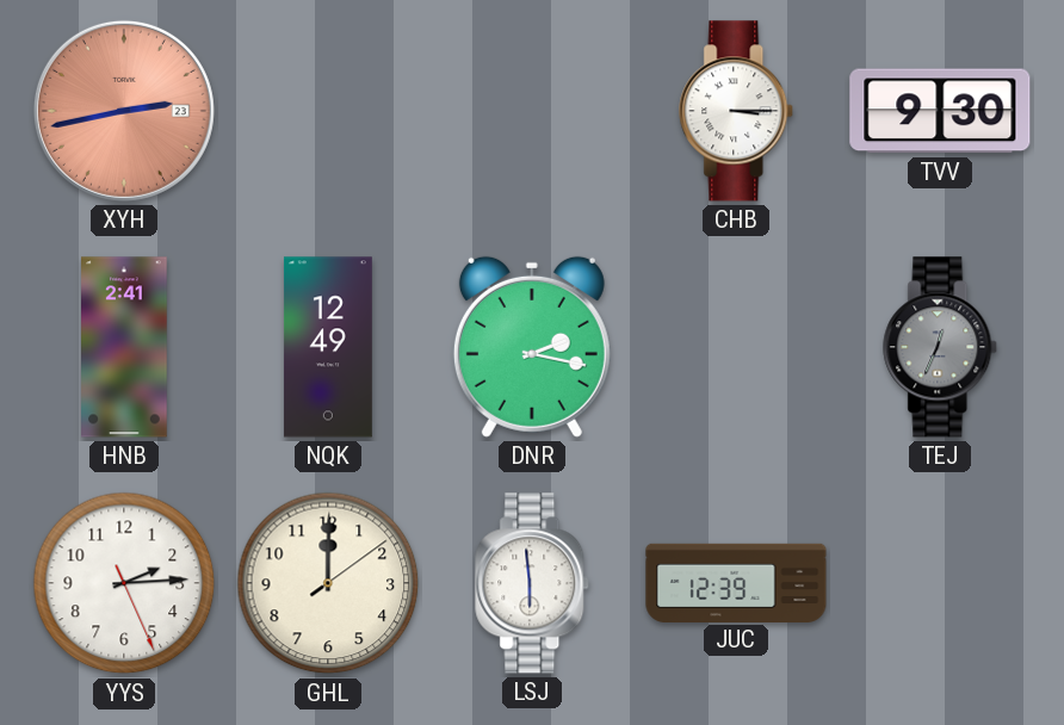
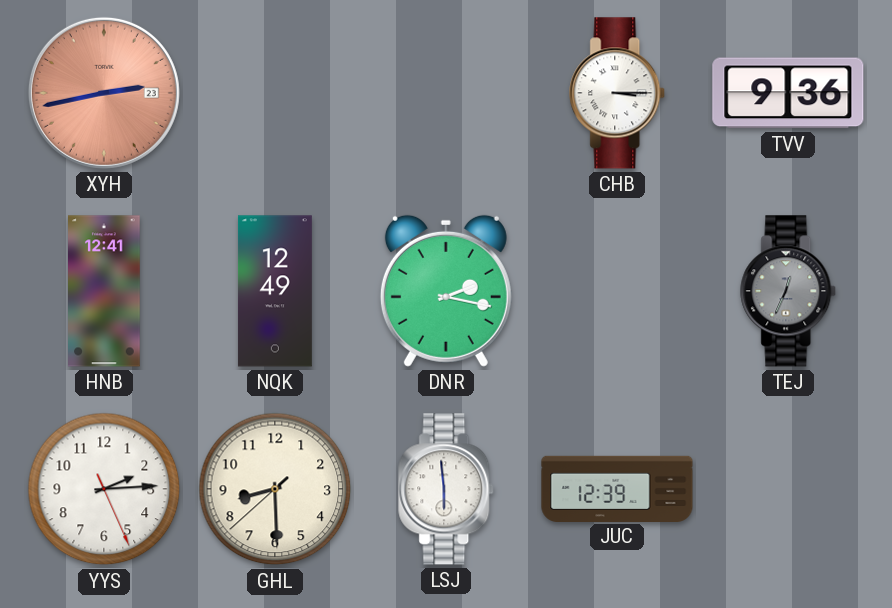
TVV: 9:30 -> 9:36
HNB: 2:41 -> 12:41
GHL: 12:00 -> 8:29
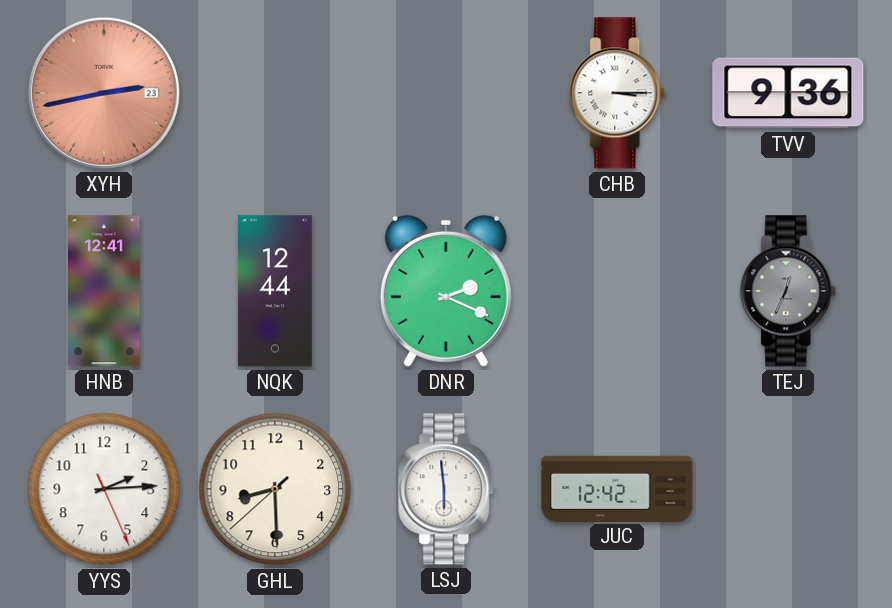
NQK: 12:49 -> 12:44
DNR: 2:17 -> 2:19
JUC: 12:39 -> 12:42
